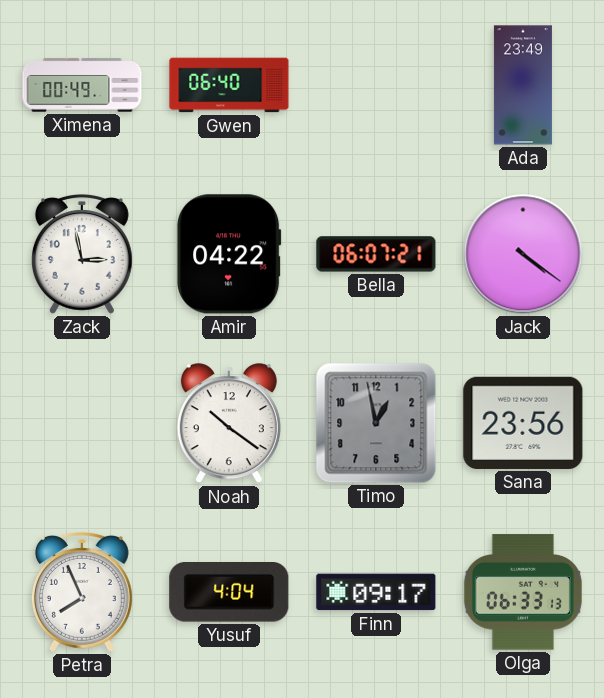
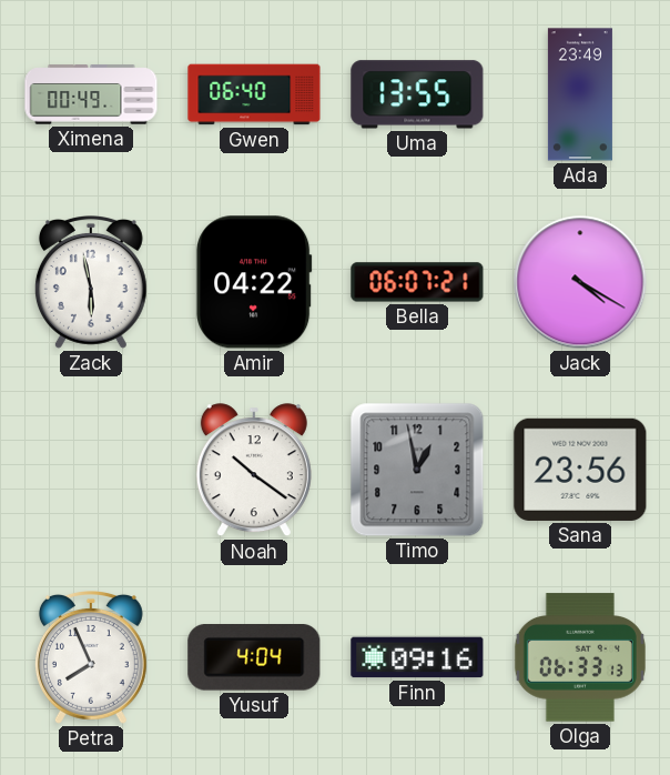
Uma: none -> 13:55
Zack: 2:58 -> 5:58
Jack: 4:21 -> 4:20
Finn: 09:17 -> 09:16
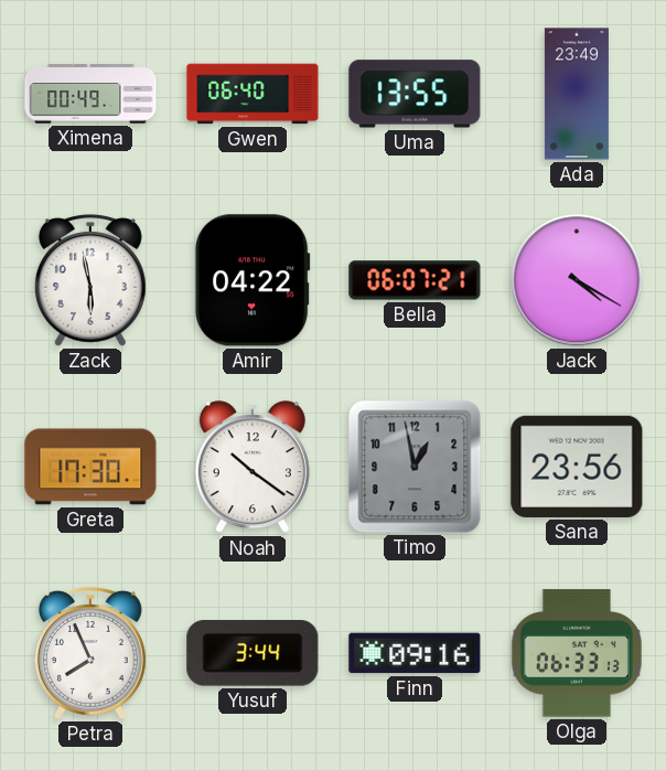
Greta: none -> 17:30
Yusuf: 4:04 -> 3:44
